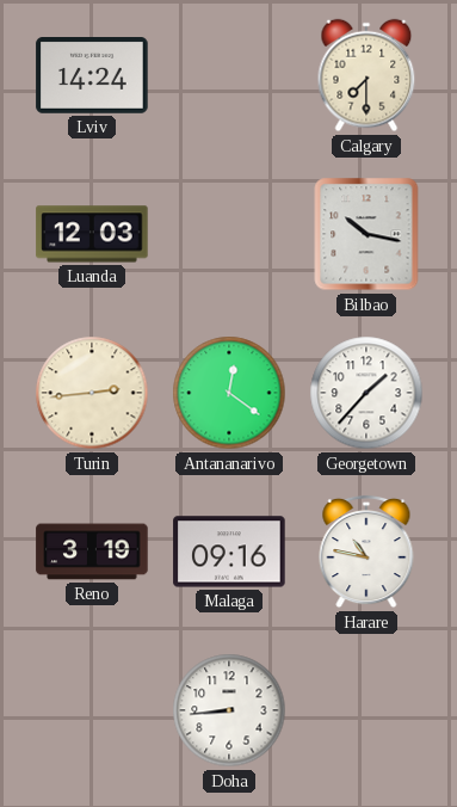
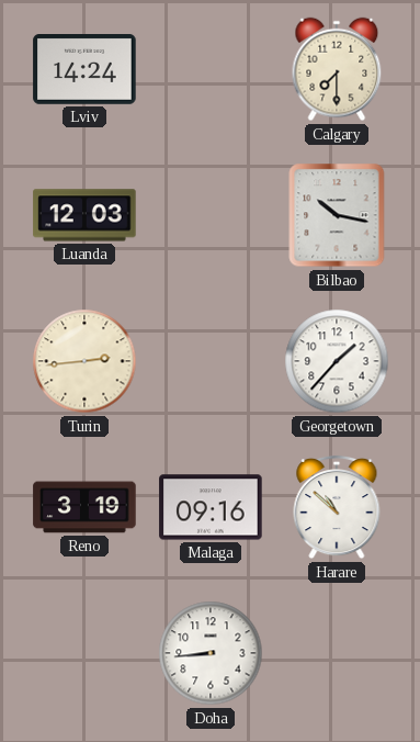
Antananarivo: 12:21 -> none
Harare: 10:47 -> 10:52
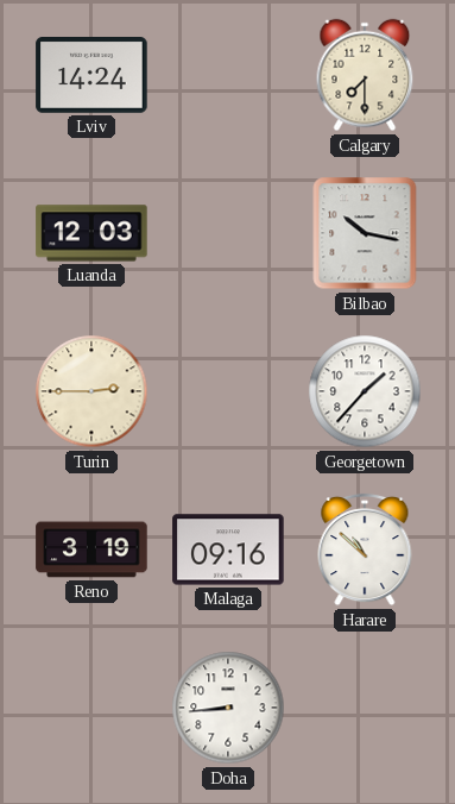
Turin: 2:44 -> 2:45
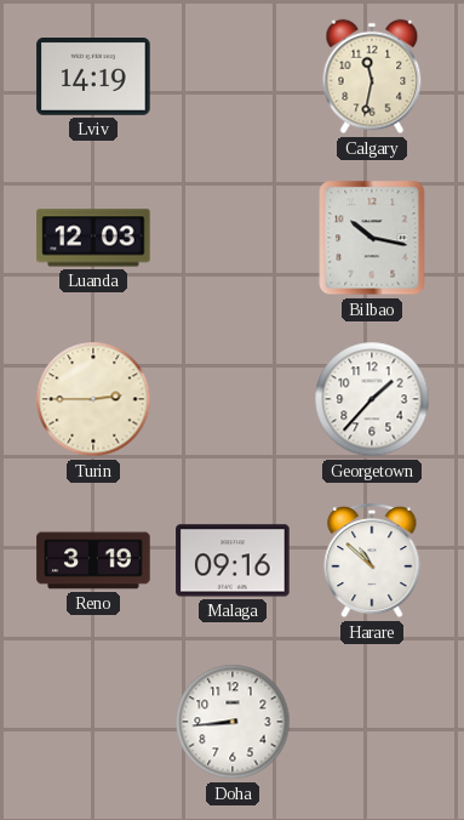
Lviv: 14:24 -> 14:19
Calgary: 7:30 -> 11:32
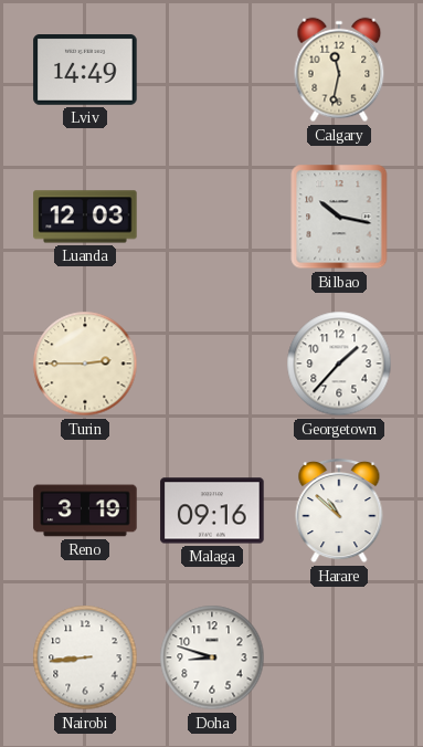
Lviv: 14:19 -> 14:49
Nairobi: none -> 8:44
Doha: 8:44 -> 8:48
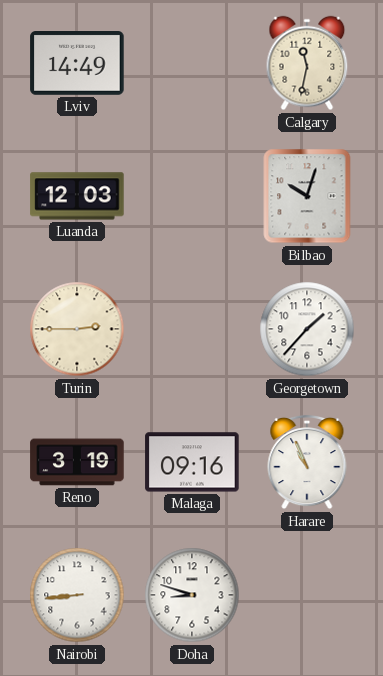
Bilbao: 10:17 -> 10:03
Harare: 10:52 -> 10:56
